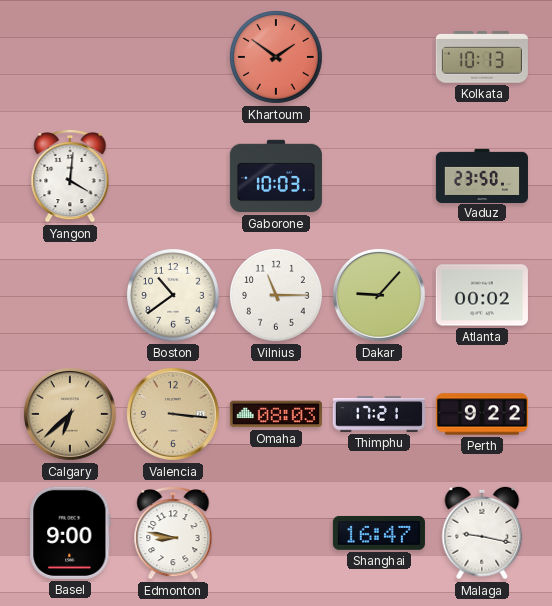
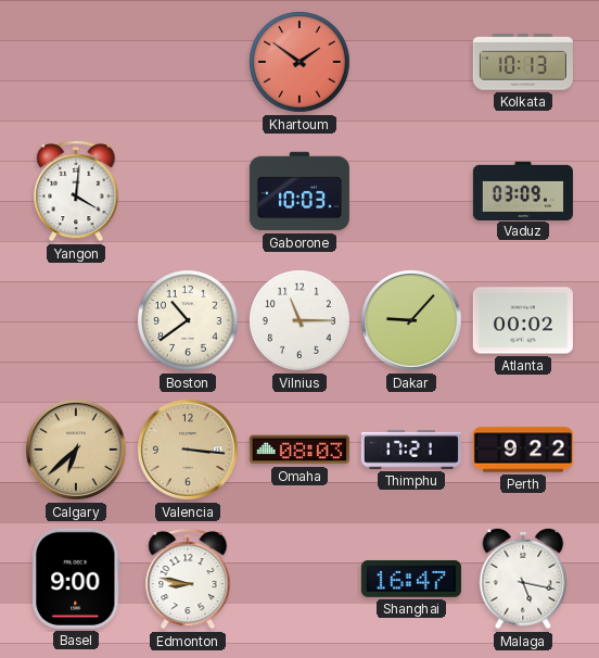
Vaduz: 23:50 -> 03:09
Malaga: 9:17 -> 5:17
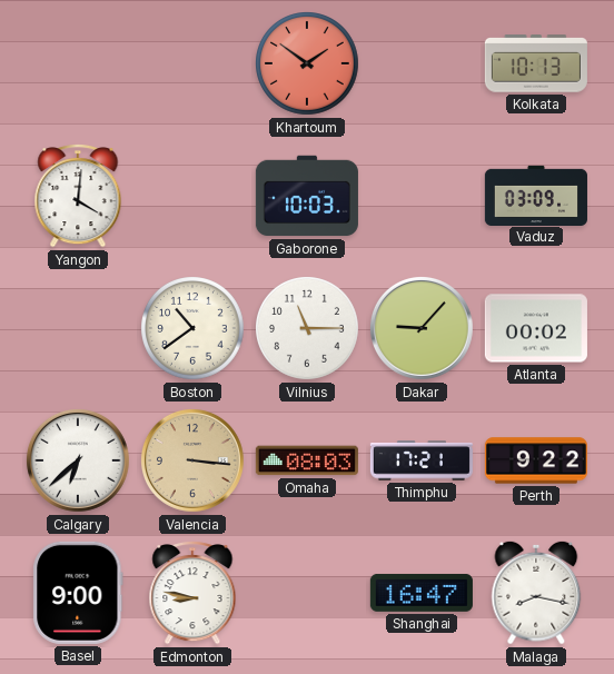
Calgary dial: champagne -> white
Malaga: 5:17 -> 8:17
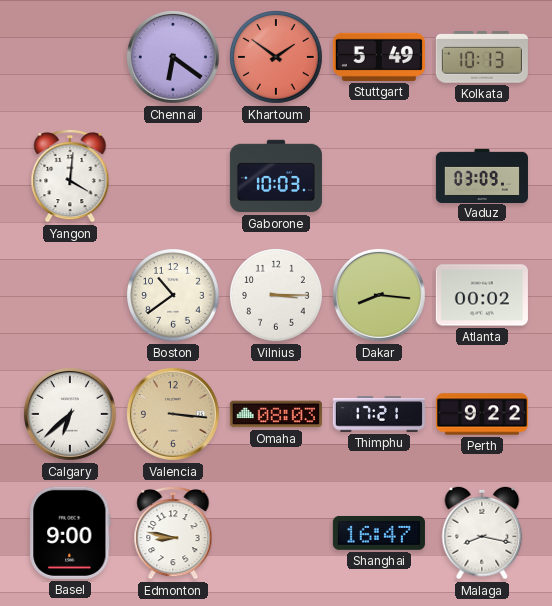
Chennai: none -> 6:21
Stuttgart: none -> 5:49
Vilnius: 11:15 -> 3:15
Dakar: 9:07 -> 8:16
